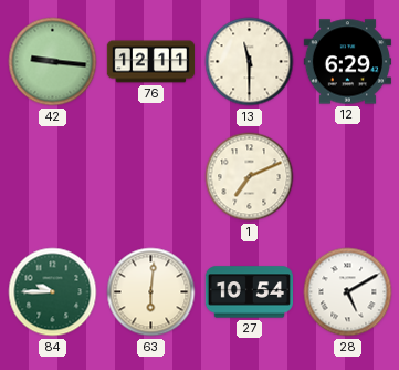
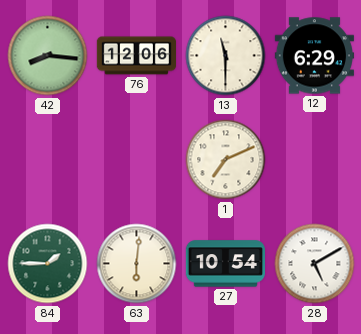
42: 9:16 -> 8:16
76: 12:11 -> 12:06
84: 9:45 -> 1:45
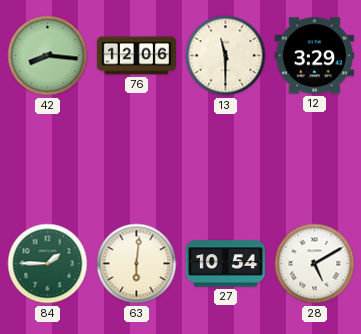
12: 6:29 -> 3:29
1: 7:11 -> none
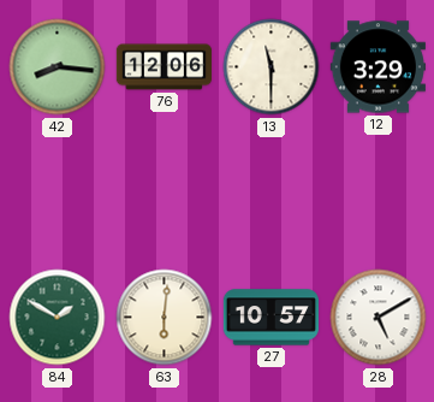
84: 1:45 -> 1:50
27: 10:54 -> 10:57
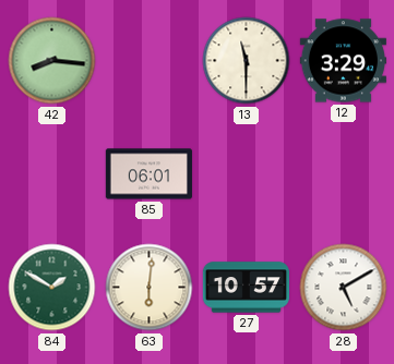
76: 12:06 -> none
85: none -> 06:01
